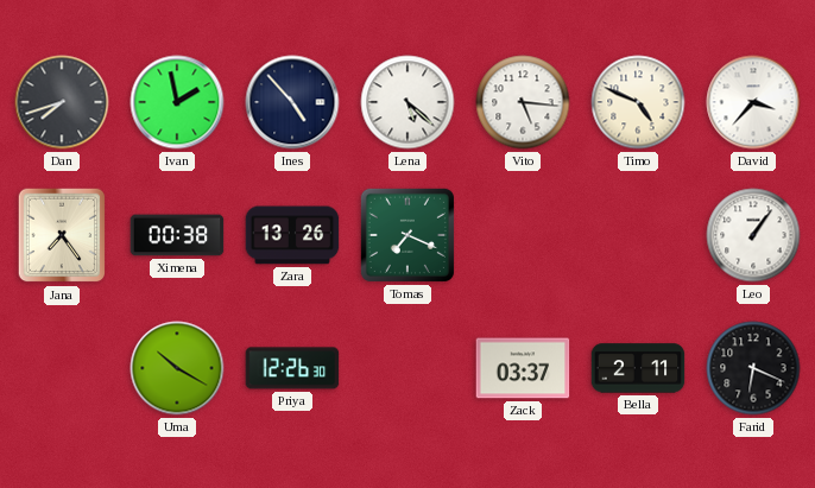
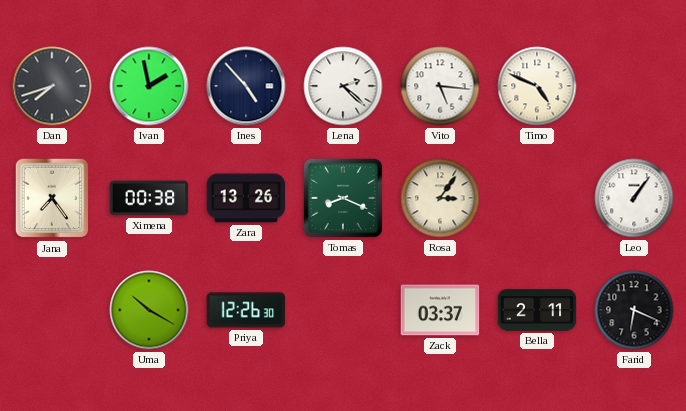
Lena: 5:22 -> 2:22
David: 3:37 -> none
Tomas: 7:19 -> 8:19
Rosa: none -> 3:06
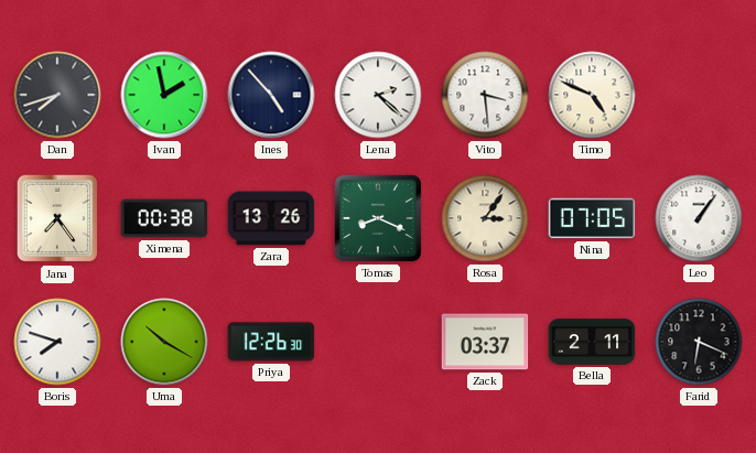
Vito: 5:16 -> 3:29
Nina: none -> 07:05
Boris: none -> 7:48
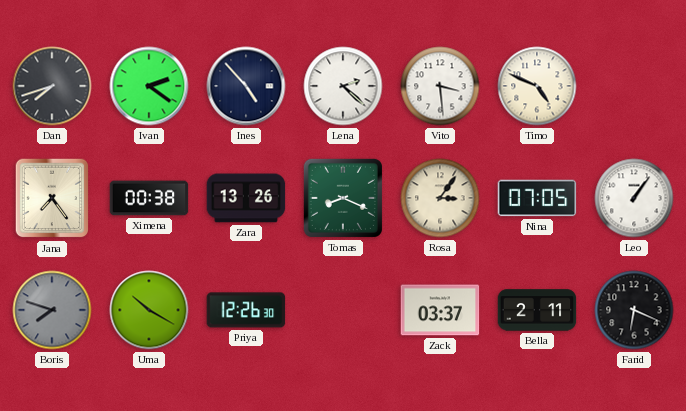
Ivan: 1:58 -> 2:21
Boris dial: white -> grey
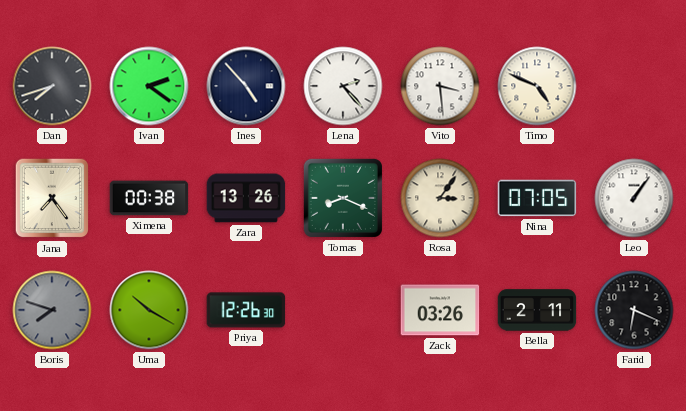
Lena: 2:22 -> 2:23
Zack: 03:37 -> 03:26
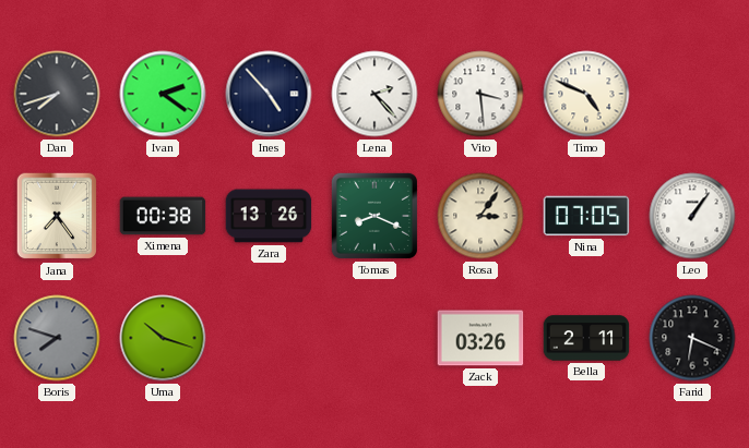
Uma: 10:20 -> 10:18
Priya: 12:26 -> none
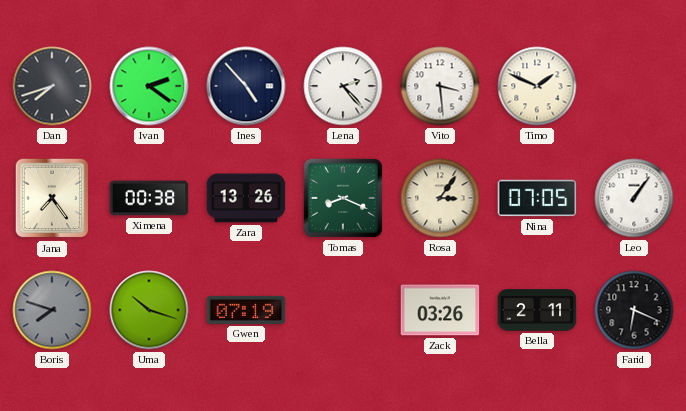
Timo: 4:49 -> 1:49
Gwen: none -> 07:19
